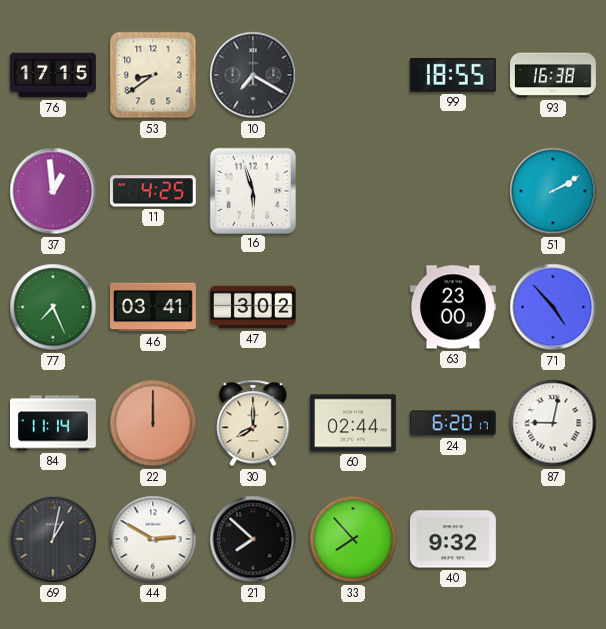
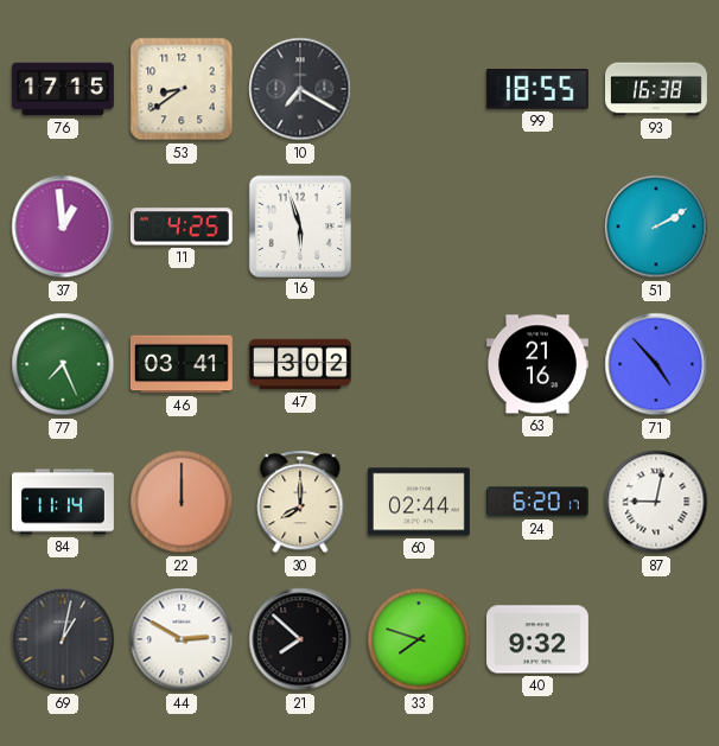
63: 23:00 -> 21:16
33: 7:53 -> 7:48
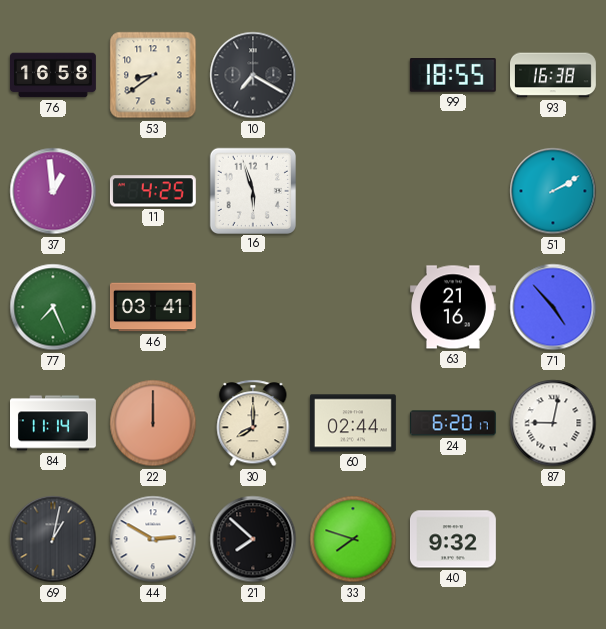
76: 17:15 -> 16:58
47: 3:02 -> none
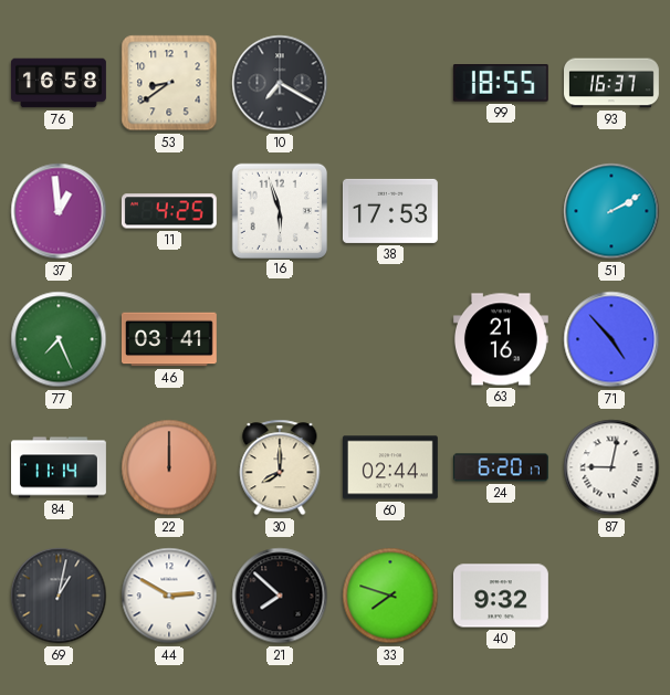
93: 16:38 -> 16:37
38: none -> 17:53
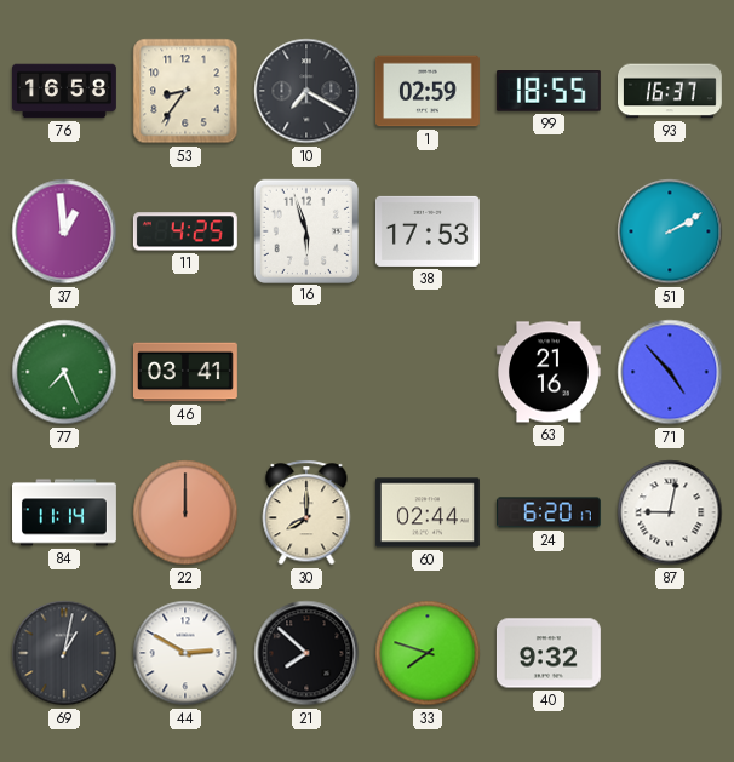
53: 8:39 -> 8:36
1: none -> 02:59
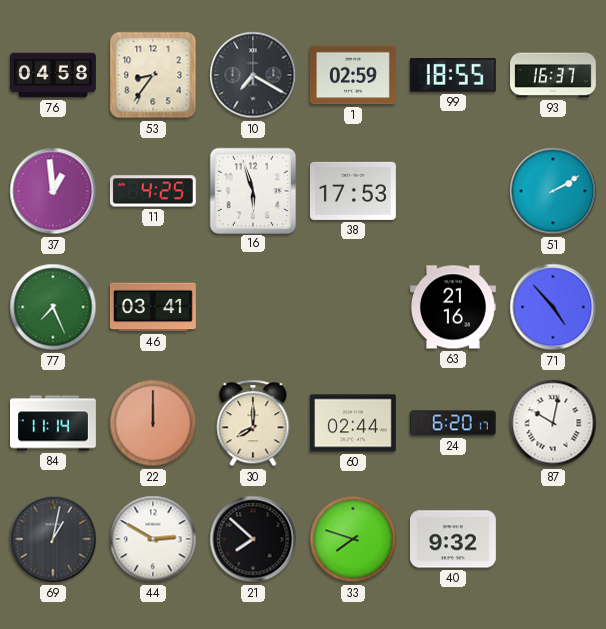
76: 16:58 -> 04:58
87: 9:02 -> 10:02
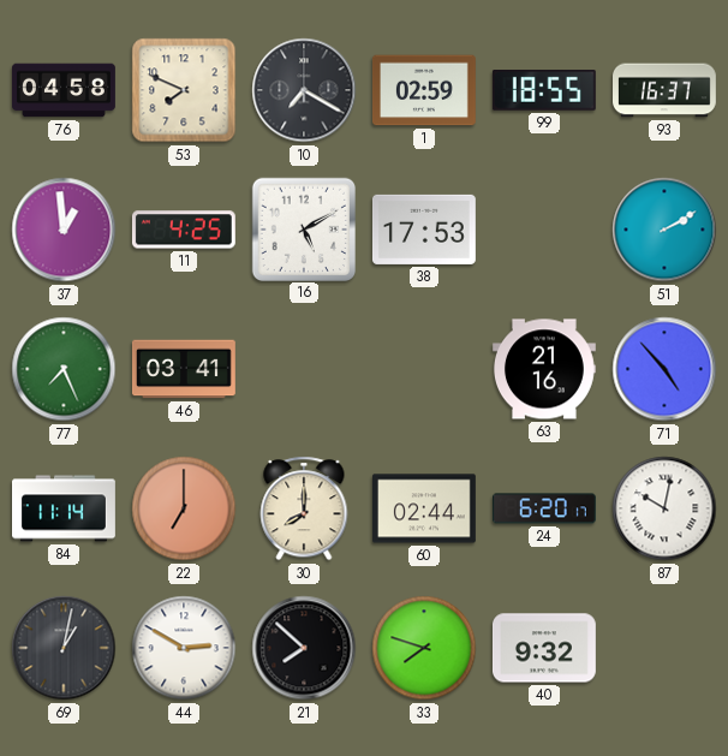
53: 8:36 -> 7:49
16: 5:57 -> 5:10
22: 12:00 -> 7:00
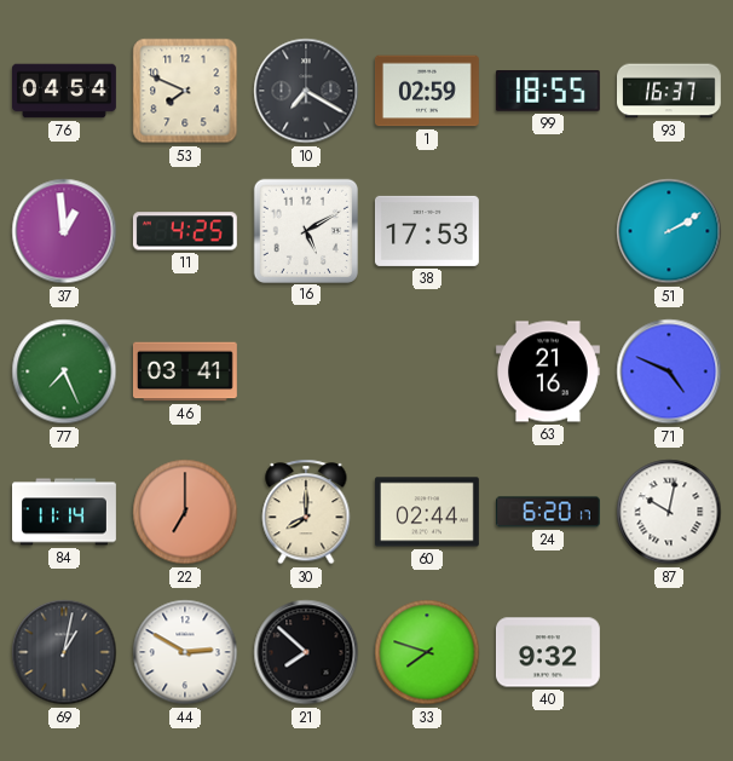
76: 04:58 -> 04:54
71: 4:53 -> 4:49
